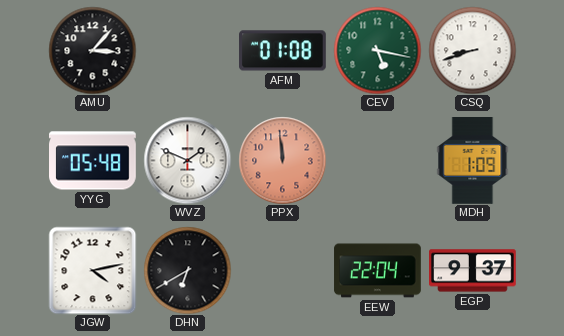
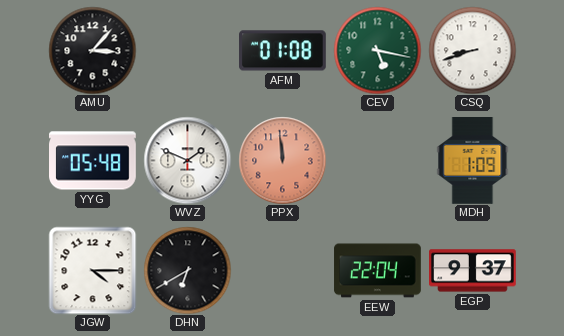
JGW: 4:13 -> 4:15
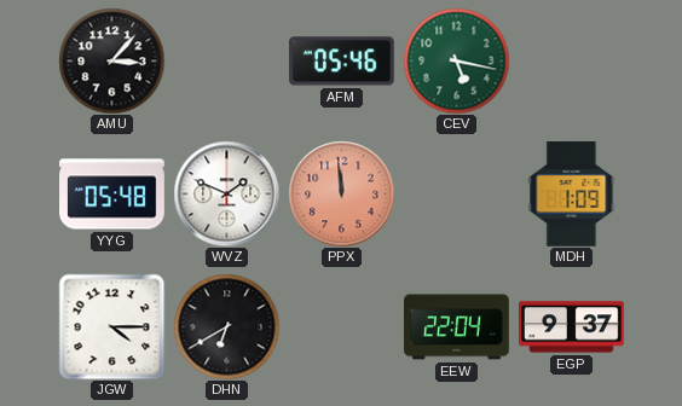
AFM: 01:08 -> 05:46
CSQ: 8:42 -> none
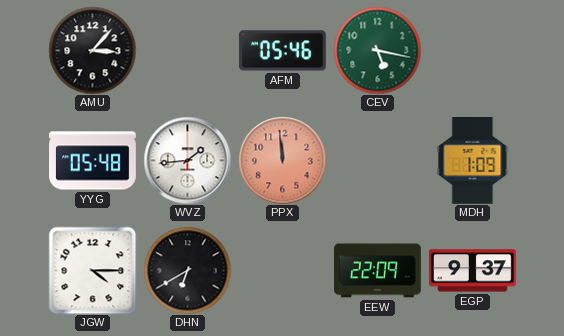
WVZ: 1:49 -> 1:44
EEW: 22:04 -> 22:09
